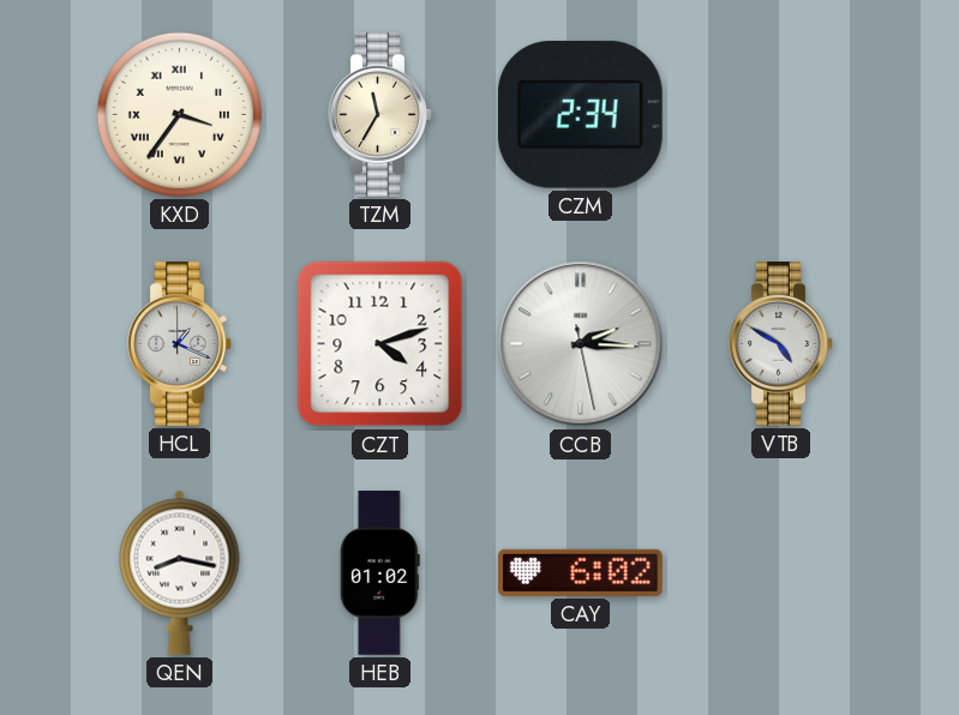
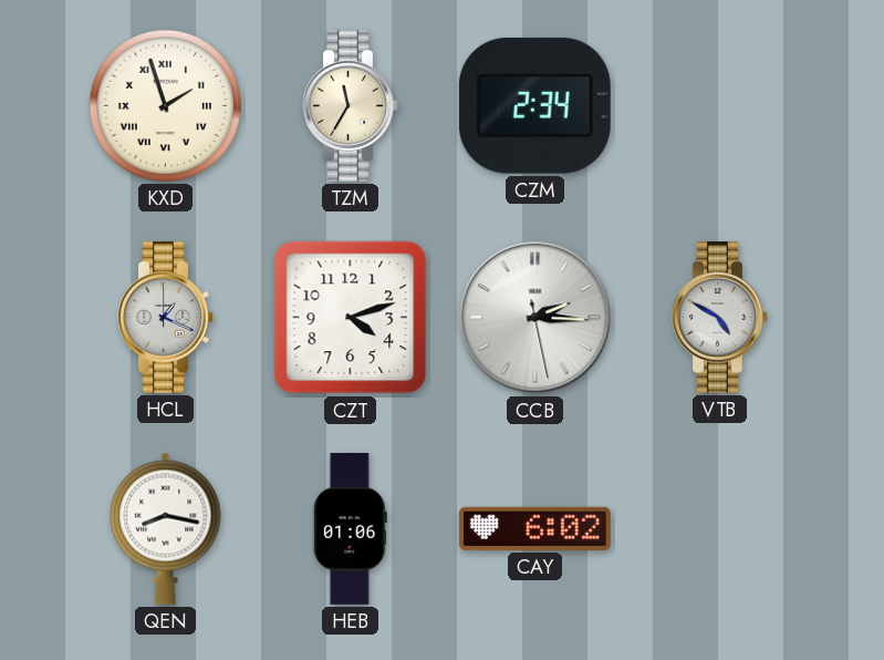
KXD: 3:36 -> 1:57
HEB: 01:02 -> 01:06
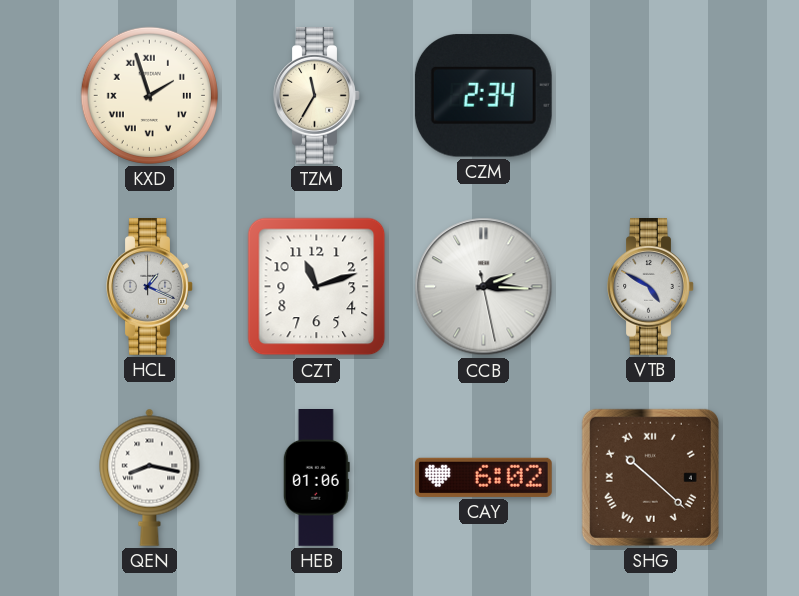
CZT: 4:12 -> 11:12
SHG: none -> 10:22
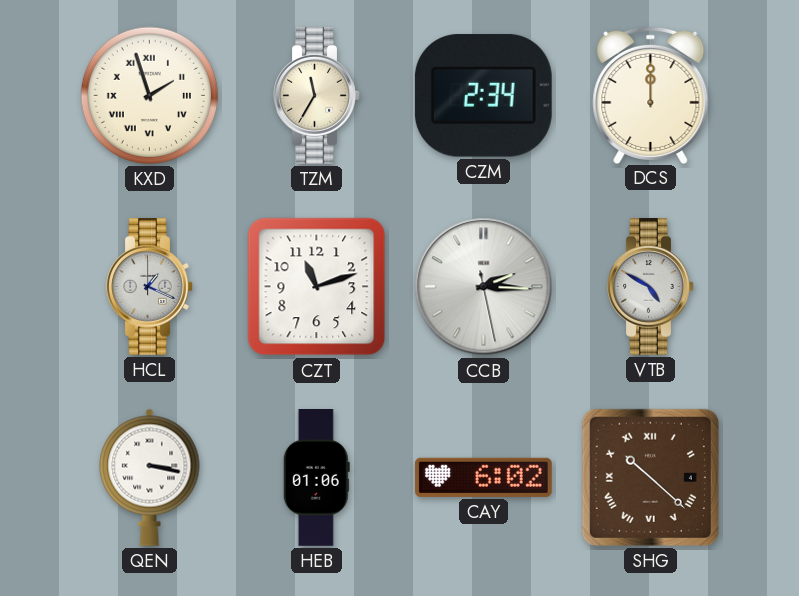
DCS: none -> 12:00
QEN: 8:17 -> 3:17
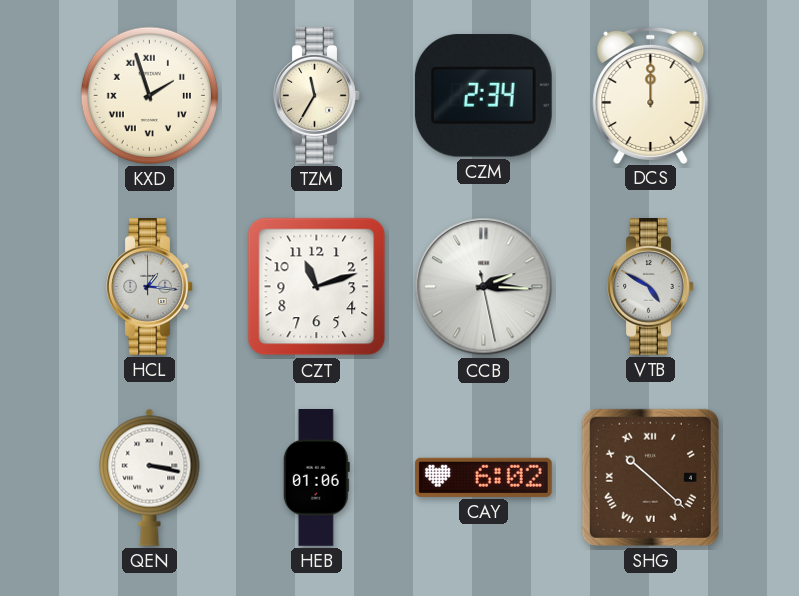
HCL: 1:19 -> 1:16
